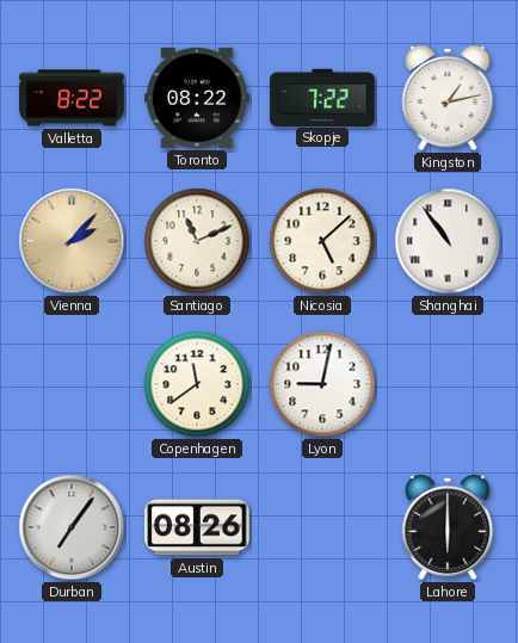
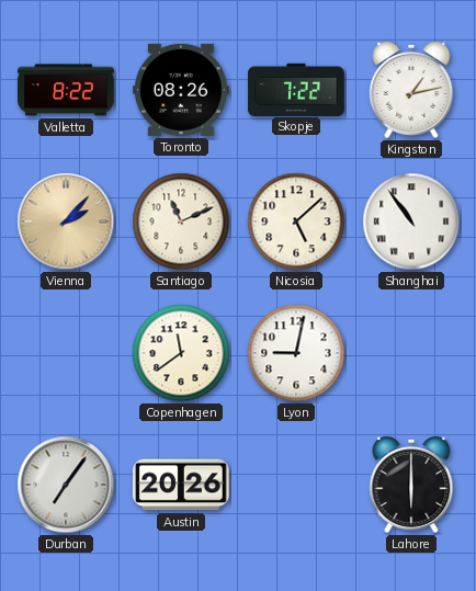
Toronto: 08:22 -> 08:26
Austin: 08:26 -> 20:26
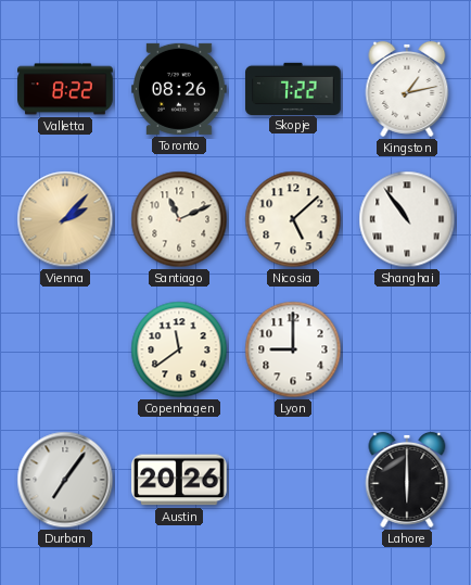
Lyon: 9:02 -> 9:00
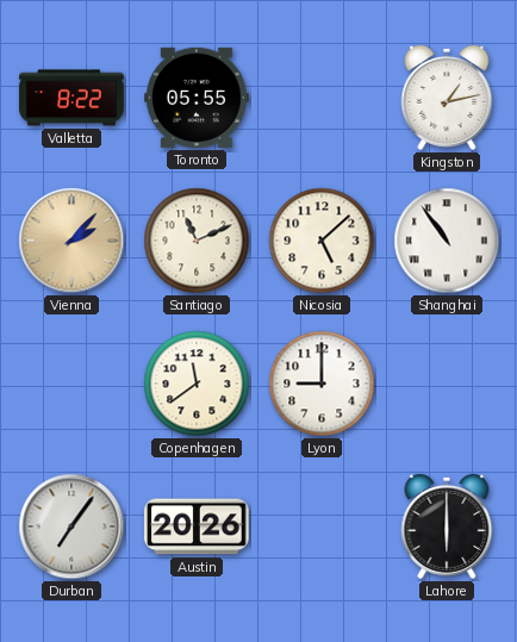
Toronto: 08:26 -> 05:55
Skopje: 7:22 -> none
